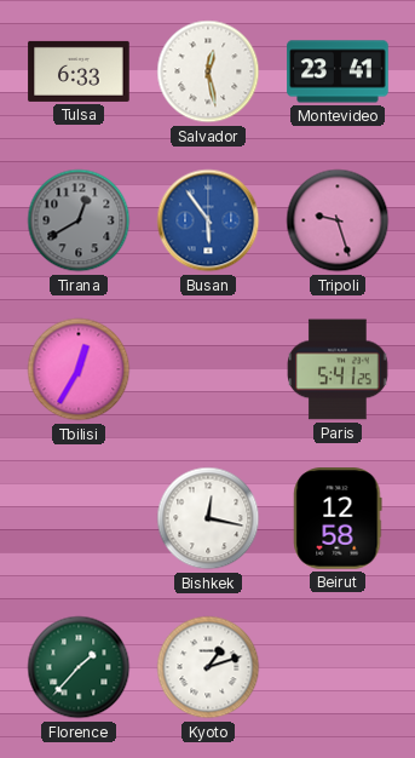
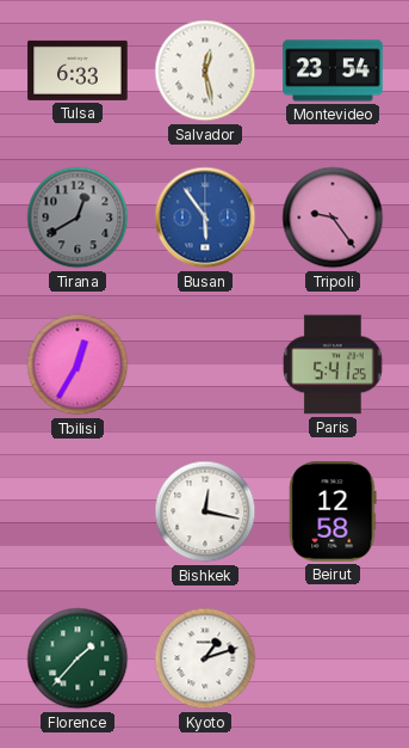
Montevideo: 23:41 -> 23:54
Tripoli: 9:27 -> 9:24
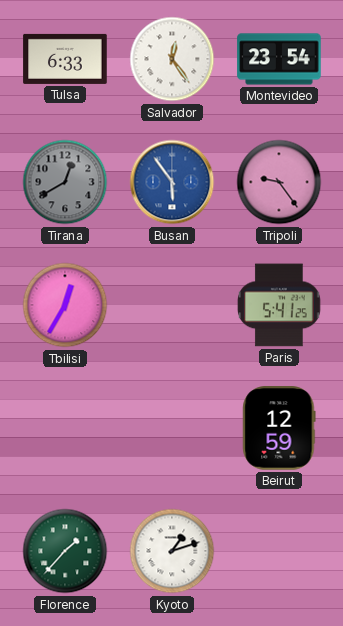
Salvador: 12:28 -> 12:24
Bishkek: 12:17 -> none
Beirut: 12:58 -> 12:59
